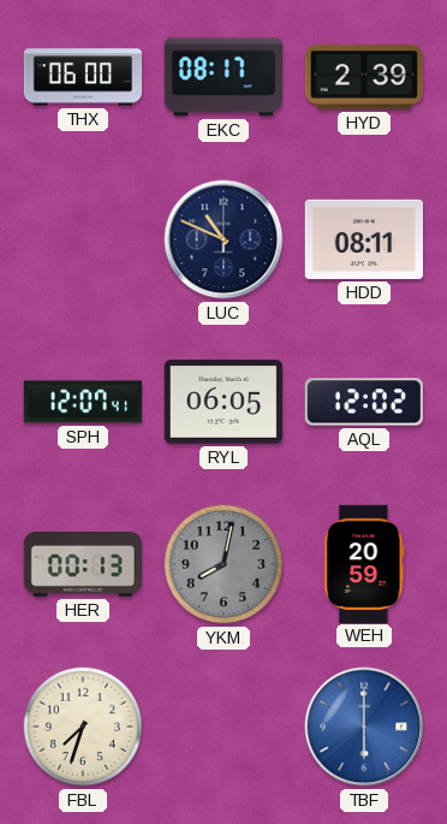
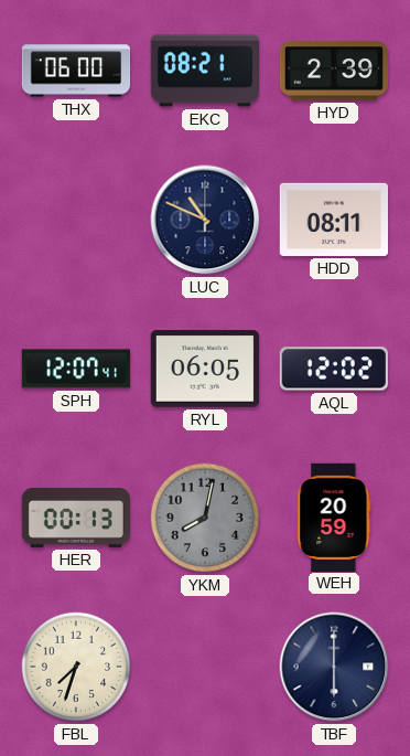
EKC: 08:17 -> 08:21
TBF dial: blue -> navy
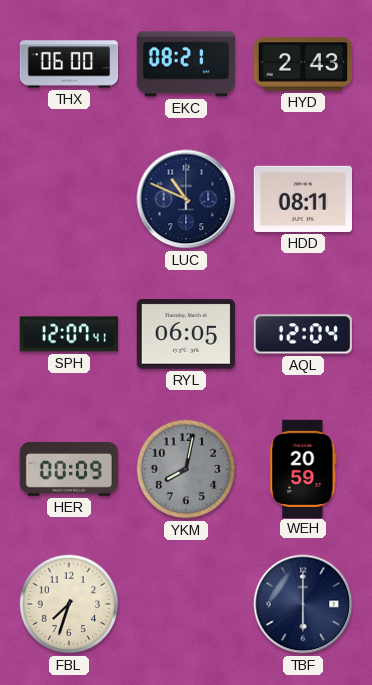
HYD: 2:39 -> 2:43
AQL: 12:02 -> 12:04
HER: 00:13 -> 00:09
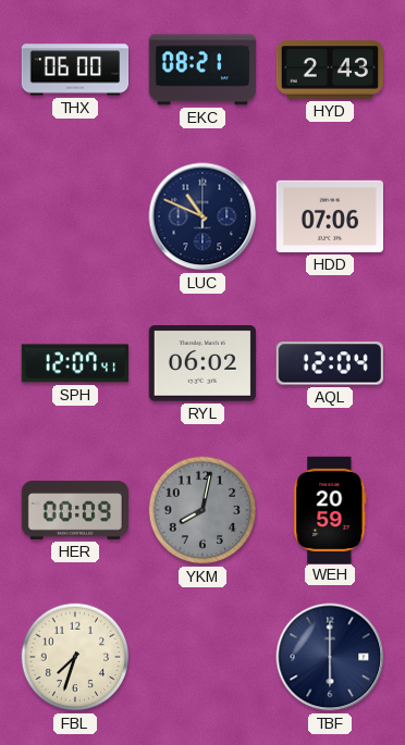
HDD: 08:11 -> 07:06
RYL: 06:05 -> 06:02
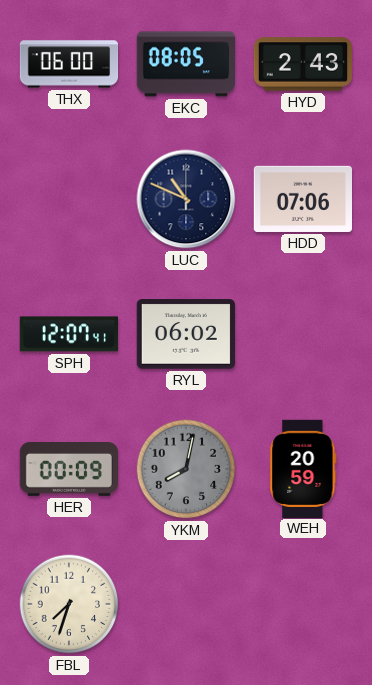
EKC: 08:21 -> 08:05
AQL: 12:04 -> none
TBF: 6:00 -> none
